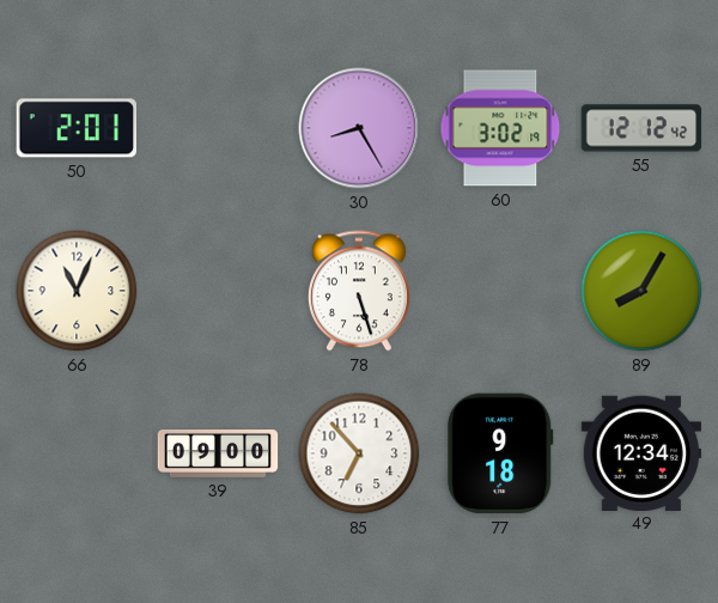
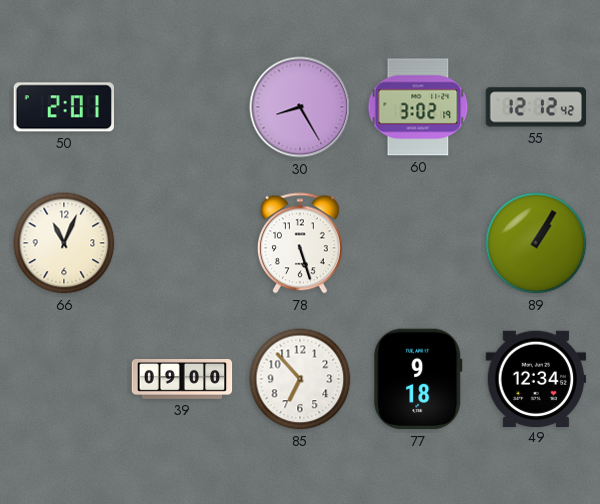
89: 8:05 -> 1:05
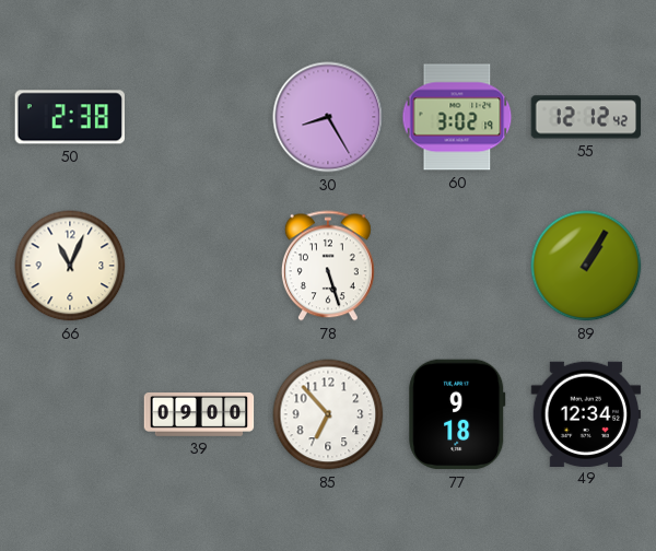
50: 2:01 -> 2:38
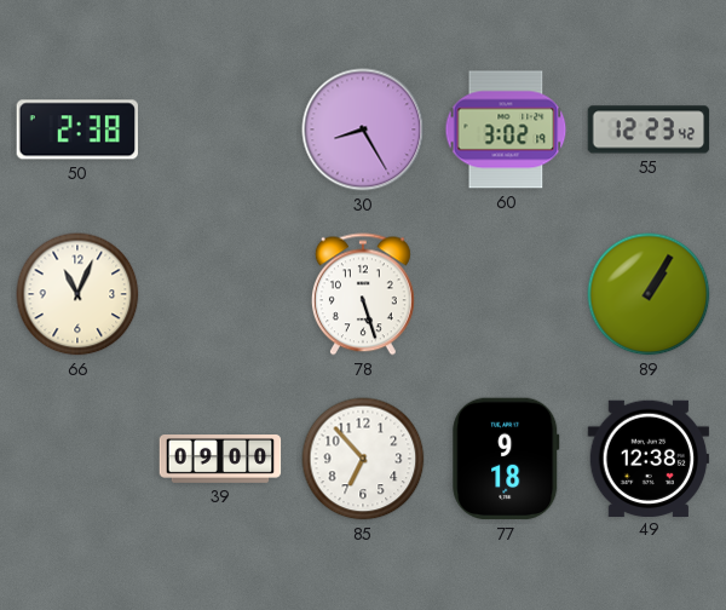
55: 12:12 -> 12:23
49: 12:34 -> 12:38
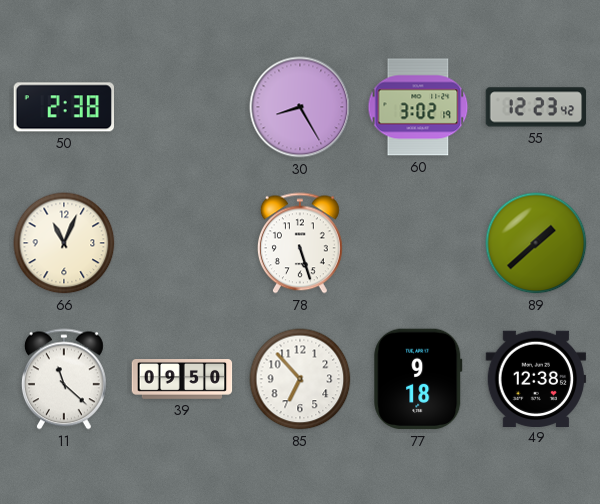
89: 1:05 -> 1:38
11: none -> 11:22
39: 09:00 -> 09:50
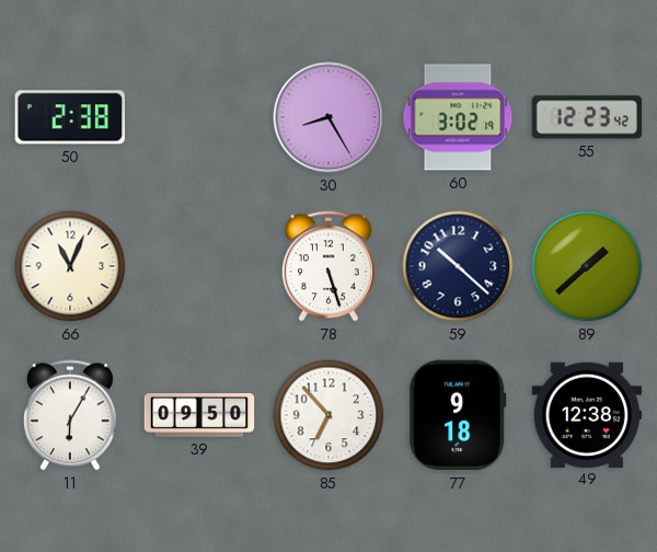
59: none -> 10:22
11: 11:22 -> 6:05
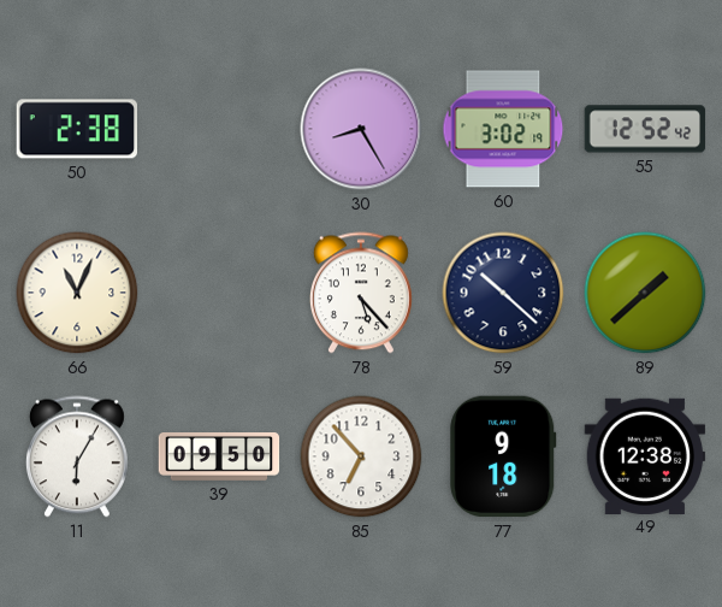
55: 12:23 -> 12:52
78: 5:27 -> 5:23
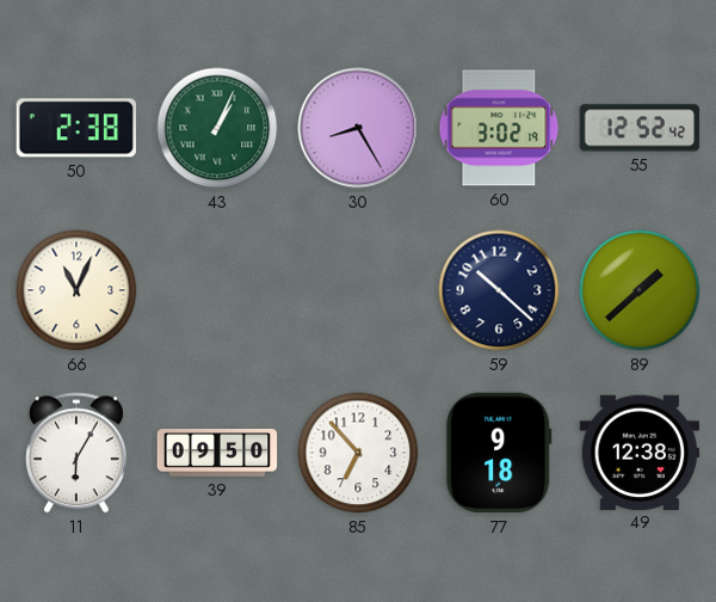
43: none -> 1:04
78: 5:23 -> none
